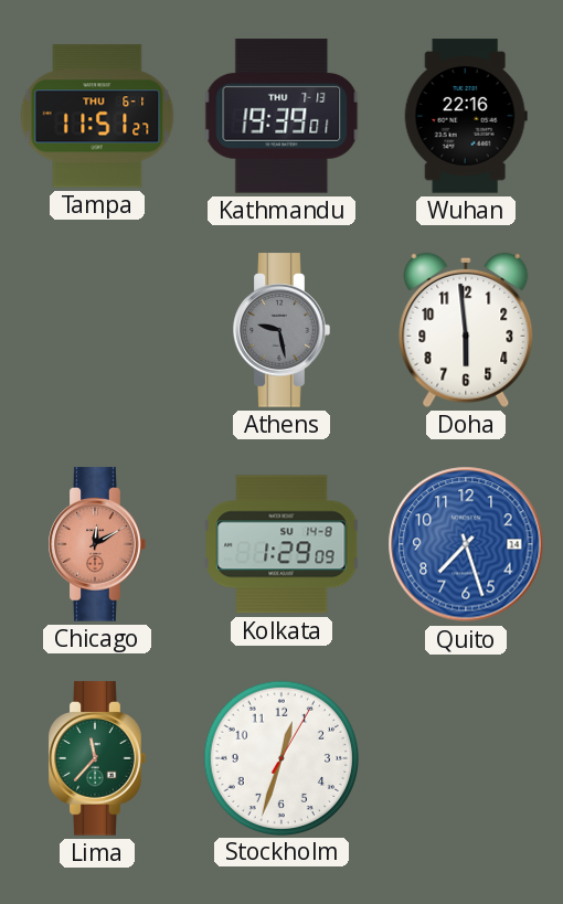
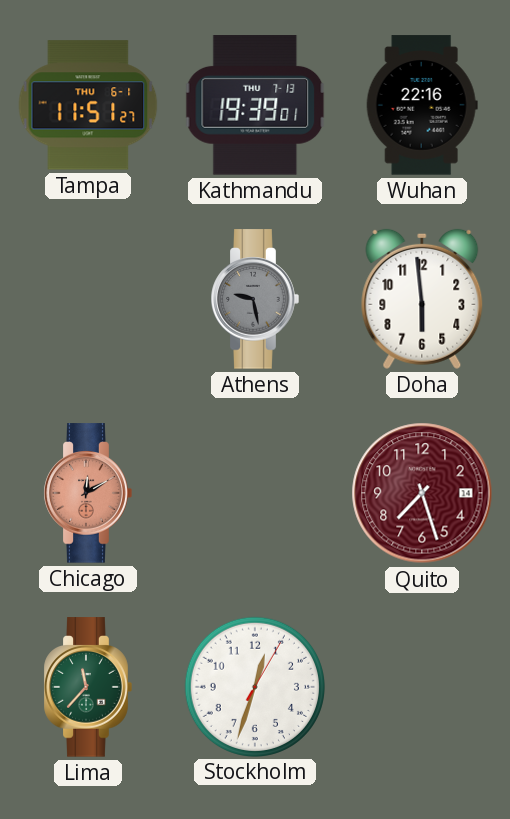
Kolkata: 1:29 -> none
Quito dial: blue -> burgundy
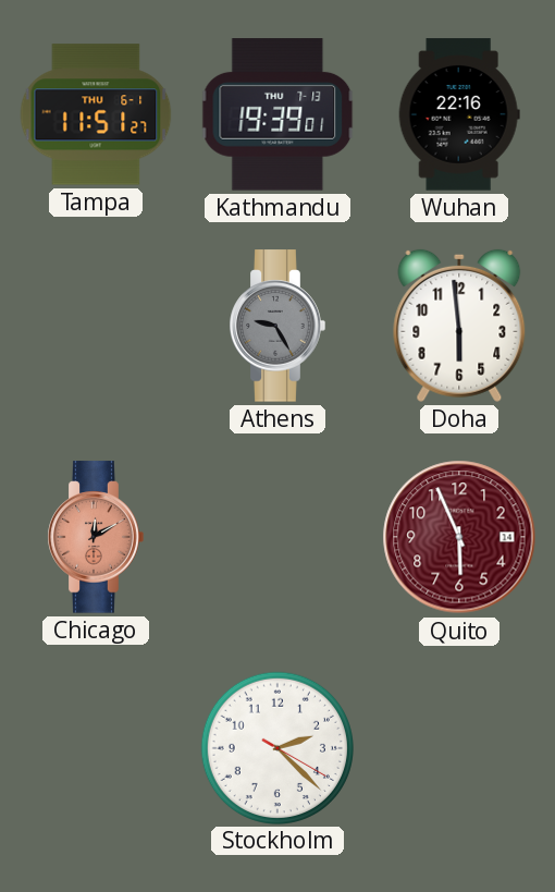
Athens: 9:28 -> 9:25
Quito: 7:27 -> 5:56
Lima: 11:37 -> none
Stockholm: 12:33 -> 2:22
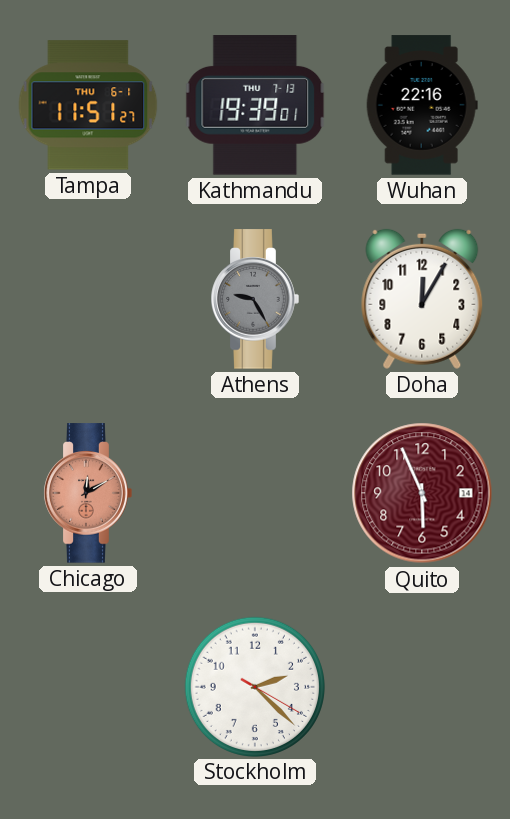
Doha: 5:59 -> 12:05
